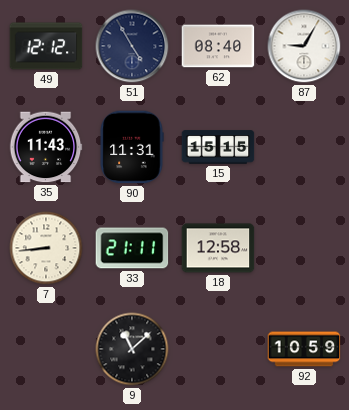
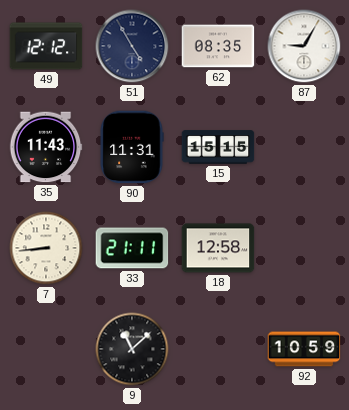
62: 08:40 -> 08:35
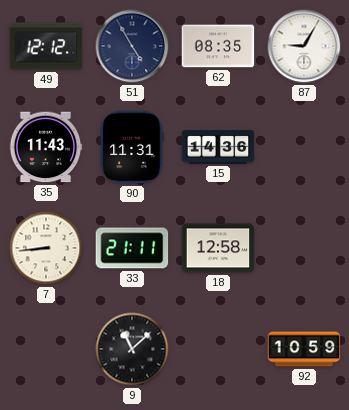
15: 15:15 -> 14:36
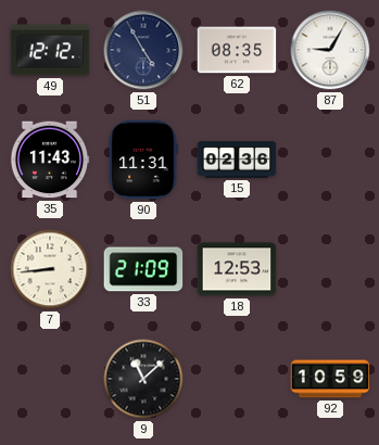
15: 14:36 -> 02:36
33: 21:11 -> 21:09
18: 12:58 -> 12:53
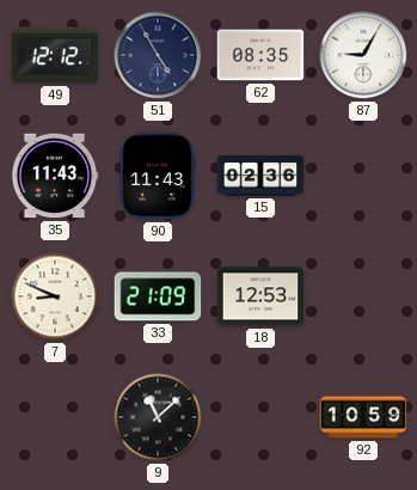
90: 11:31 -> 11:43
7: 8:44 -> 8:49
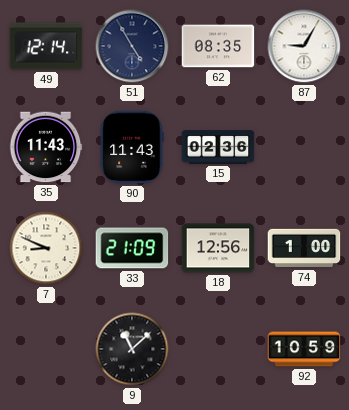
49: 12:12 -> 12:14
18: 12:53 -> 12:56
74: none -> 1:00
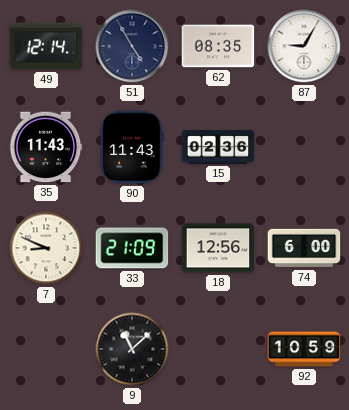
74: 1:00 -> 6:00
